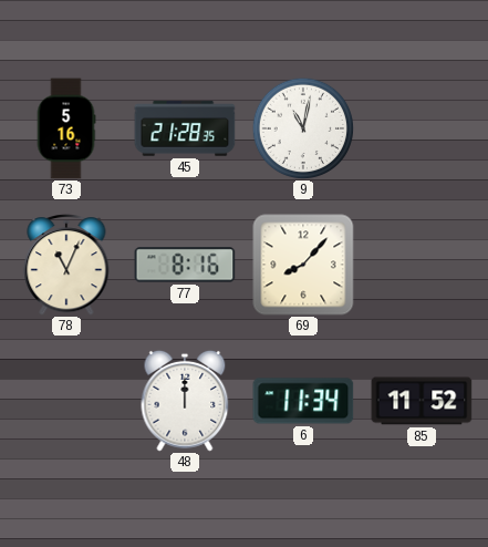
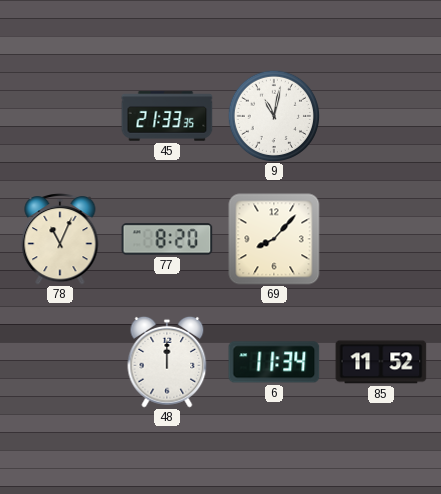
73: 5:16 -> none
45: 21:28 -> 21:33
77: 8:16 -> 8:20
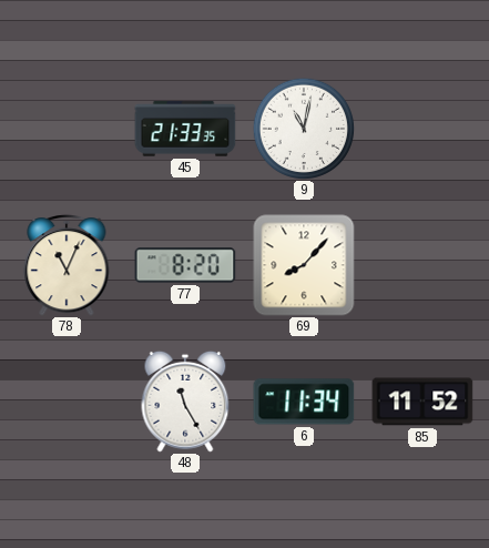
48: 12:00 -> 11:25
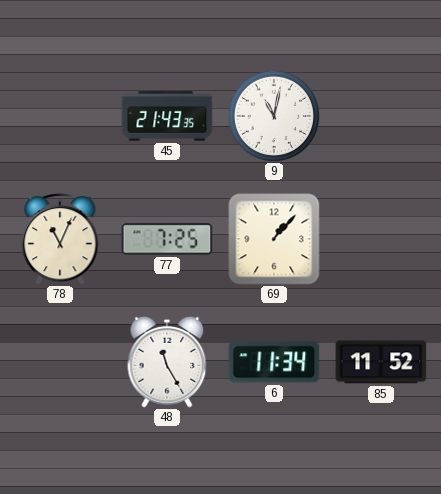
45: 21:33 -> 21:43
77: 8:20 -> 7:25
69: 8:07 -> 1:07
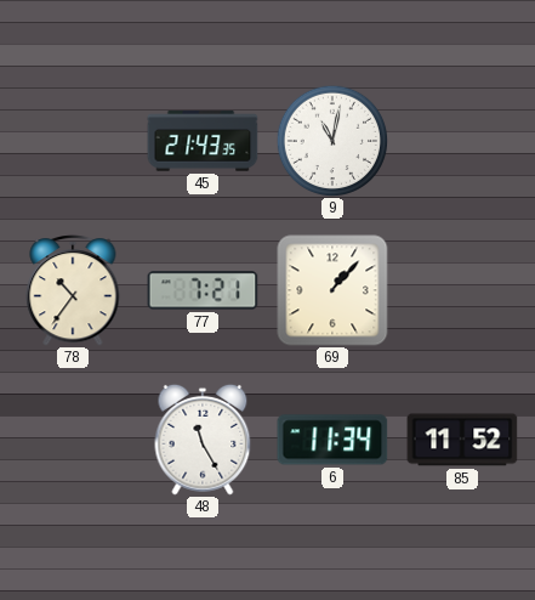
78: 11:04 -> 10:36
77: 7:25 -> 7:21
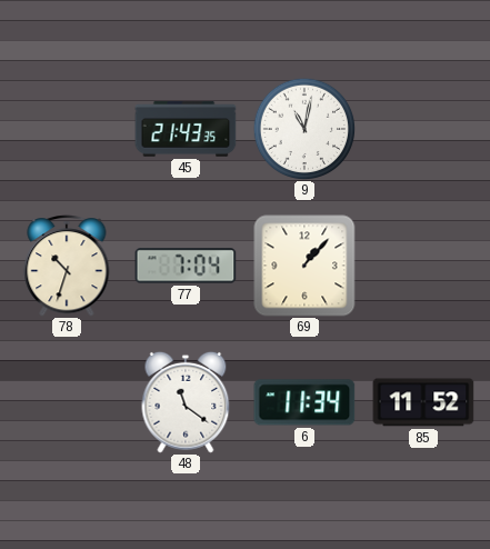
78: 10:36 -> 10:33
77: 7:21 -> 7:04
48: 11:25 -> 11:21
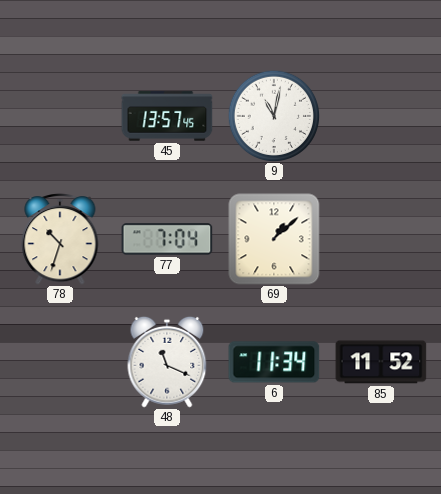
45: 21:43 -> 13:57
69: 1:07 -> 1:08
48: 11:21 -> 11:19
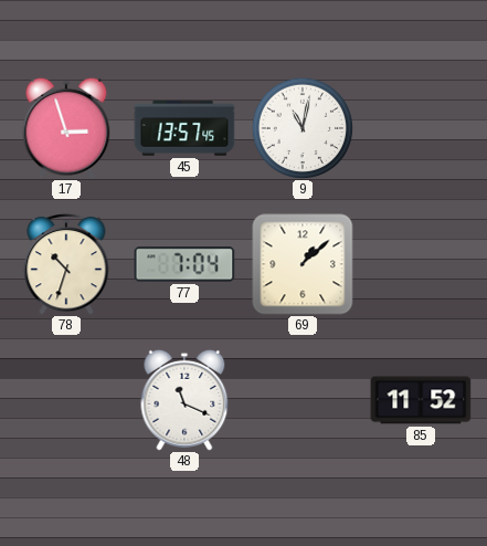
17: none -> 2:57
6: 11:34 -> none
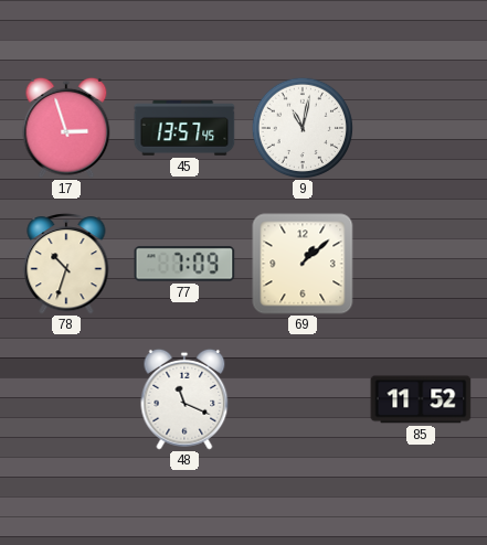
77: 7:04 -> 7:09
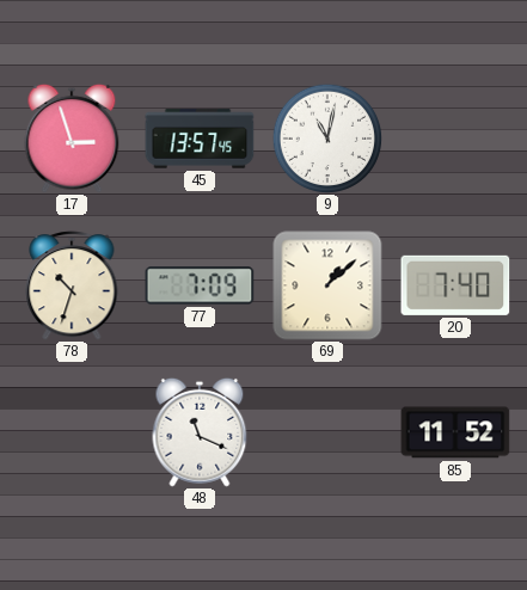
20: none -> 7:40
